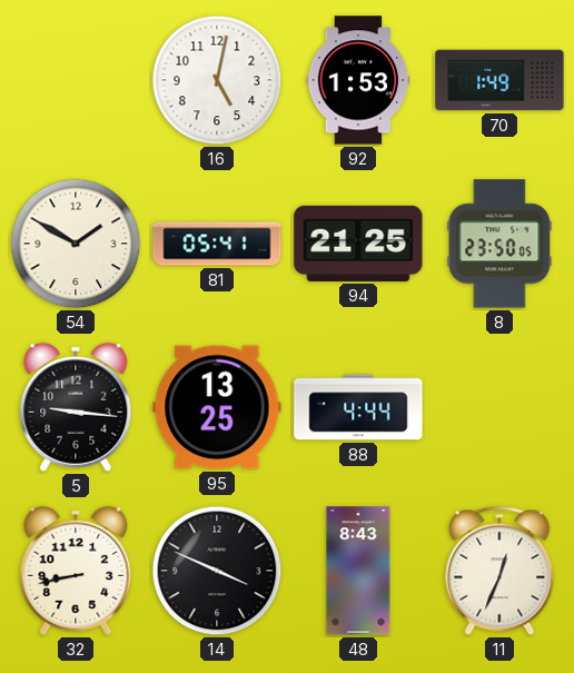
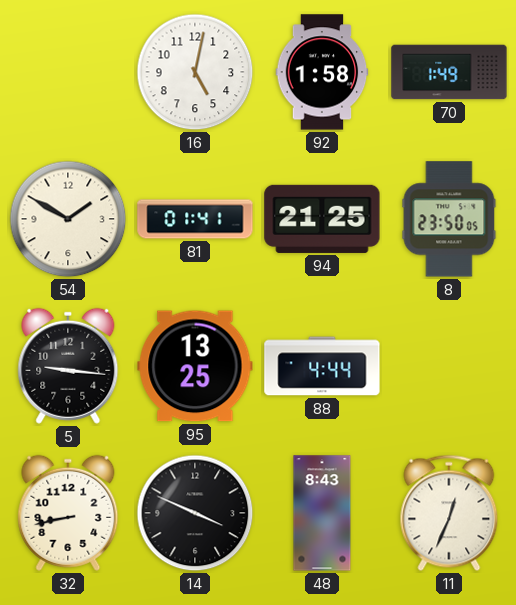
92: 1:53 -> 1:58
81: 05:41 -> 01:41
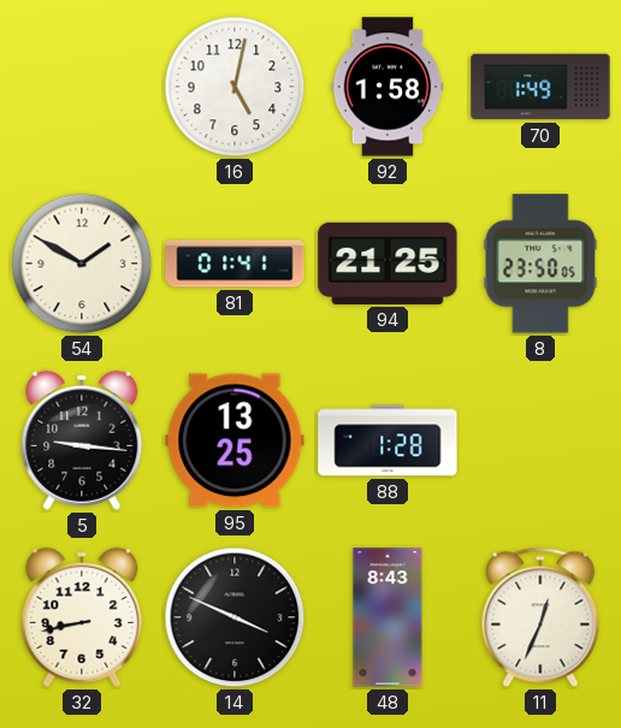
88: 4:44 -> 1:28
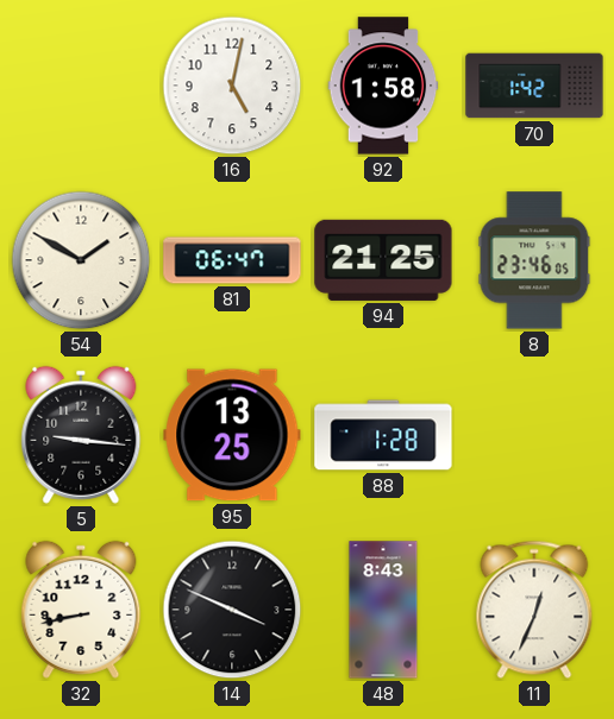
70: 1:49 -> 1:42
81: 01:41 -> 06:47
8: 23:50 -> 23:46
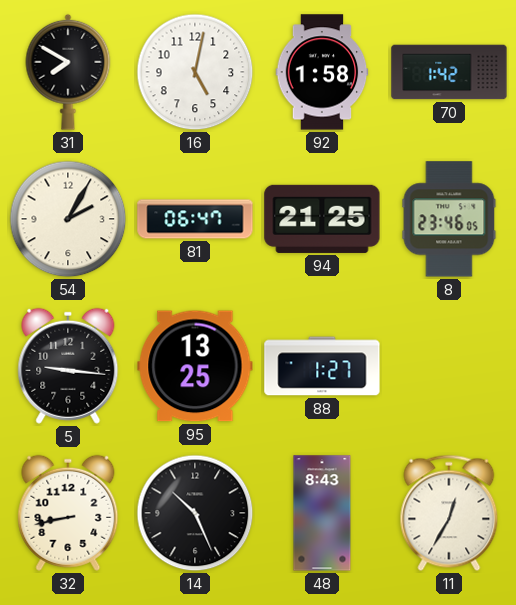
31: none -> 7:50
54: 1:50 -> 2:05
88: 1:28 -> 1:27
14: 3:49 -> 10:26
11: 12:34 -> 12:35
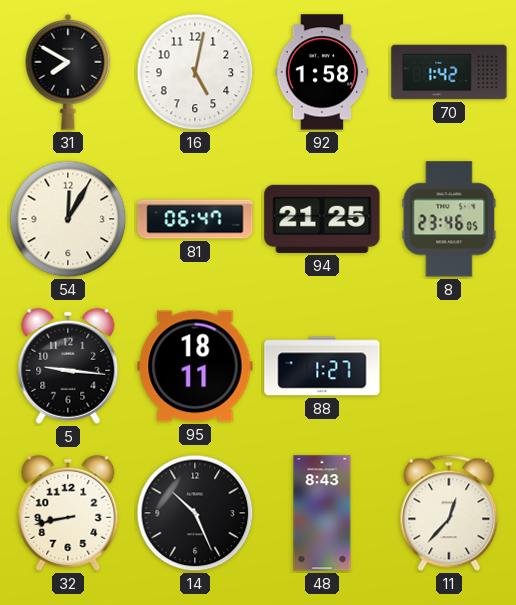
54: 2:05 -> 12:05
95: 13:25 -> 18:11
11: 12:35 -> 12:37
